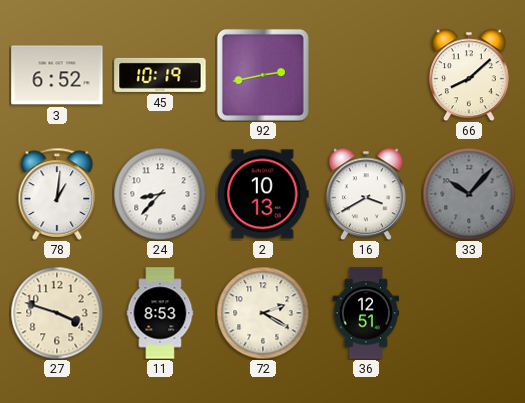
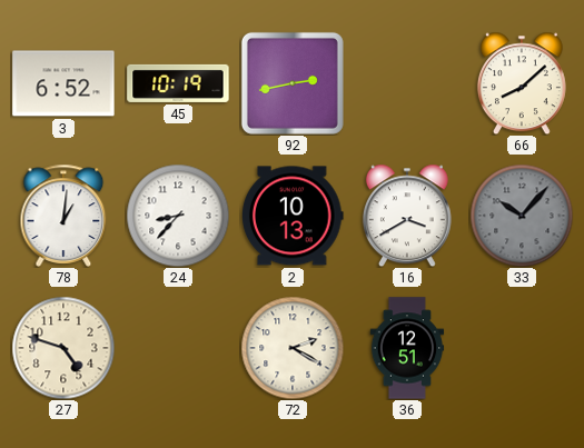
27: 3:48 -> 4:48
11: 8:53 -> none
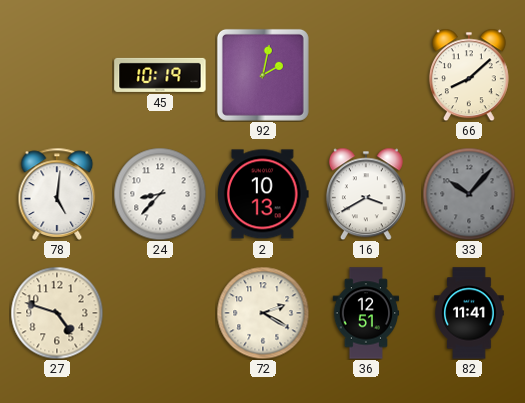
3: 6:52 -> none
92: 2:43 -> 2:02
78: 1:01 -> 5:01
82: none -> 11:41
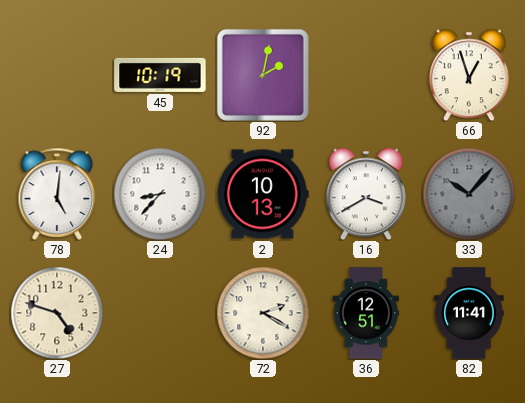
66: 8:08 -> 12:57
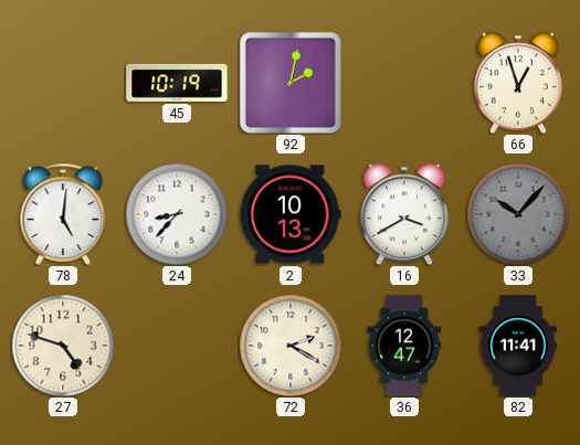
36: 12:51 -> 12:47
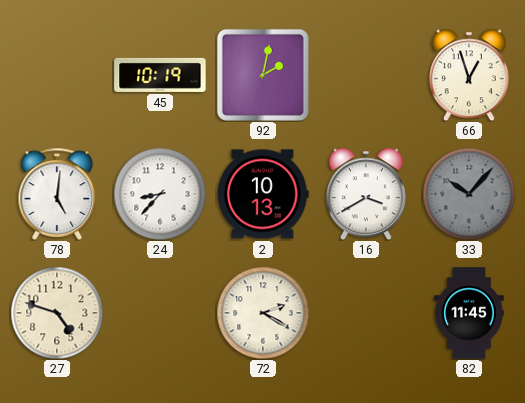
36: 12:47 -> none
82: 11:41 -> 11:45
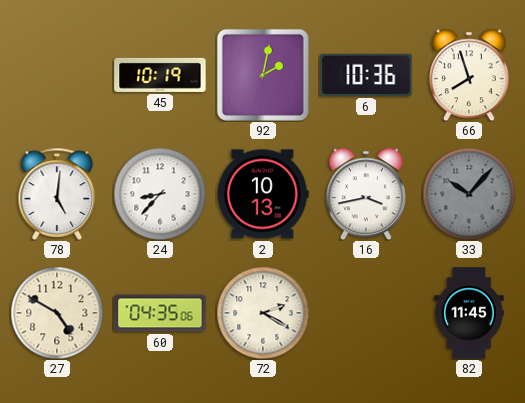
6: none -> 10:36
66: 12:57 -> 7:57
16: 3:40 -> 3:43
27: 4:48 -> 4:50
60: none -> 04:35
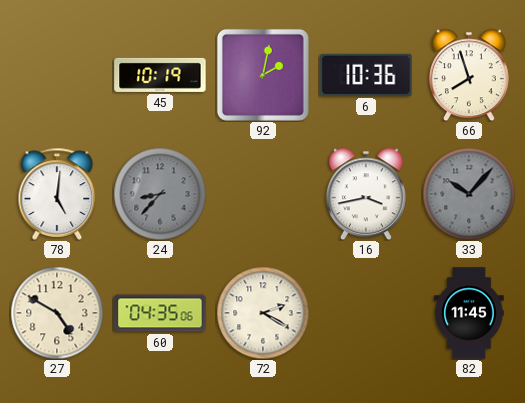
24 dial: white -> grey
2: 10:13 -> none
